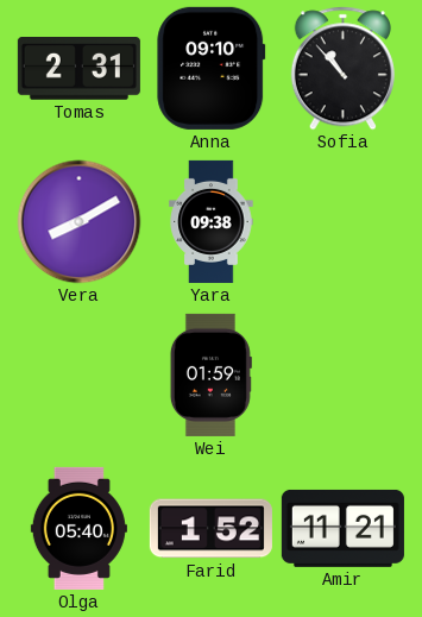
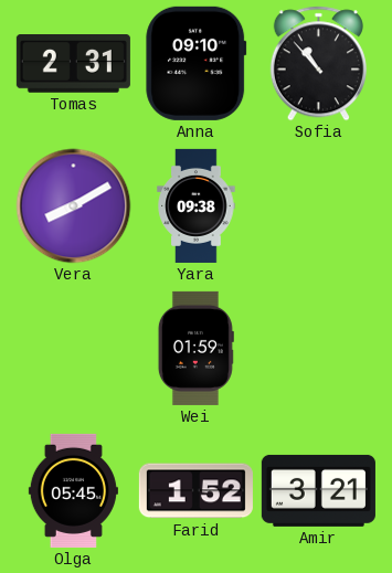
Olga: 05:40 -> 05:45
Amir: 11:21 -> 3:21
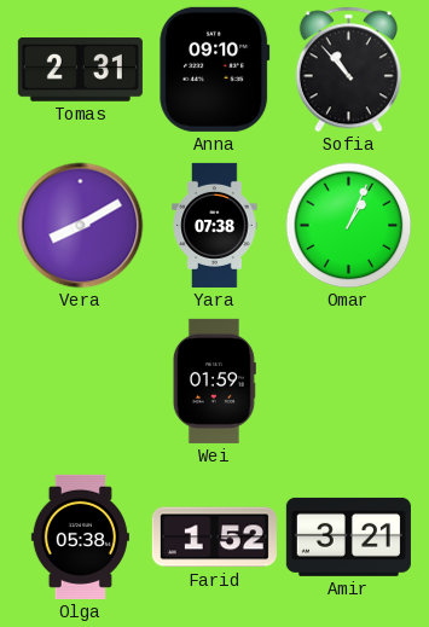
Yara: 09:38 -> 07:38
Omar: none -> 1:04
Olga: 05:45 -> 05:38
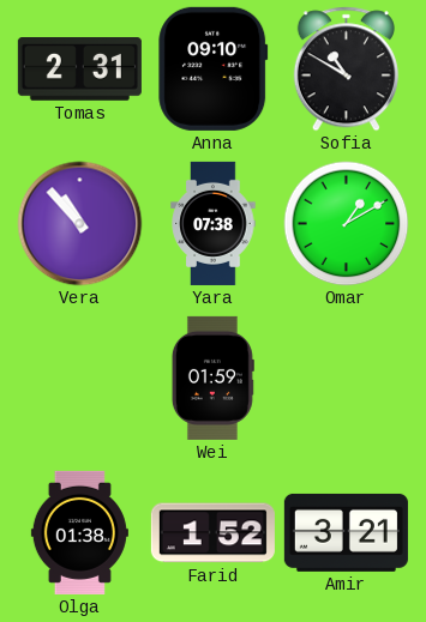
Sofia: 10:53 -> 10:50
Vera: 8:10 -> 10:53
Omar: 1:04 -> 1:10
Olga: 05:38 -> 01:38
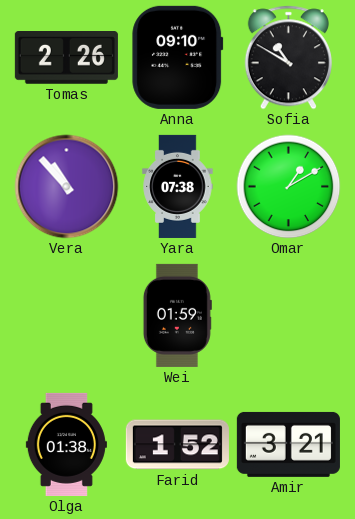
Tomas: 2:31 -> 2:26
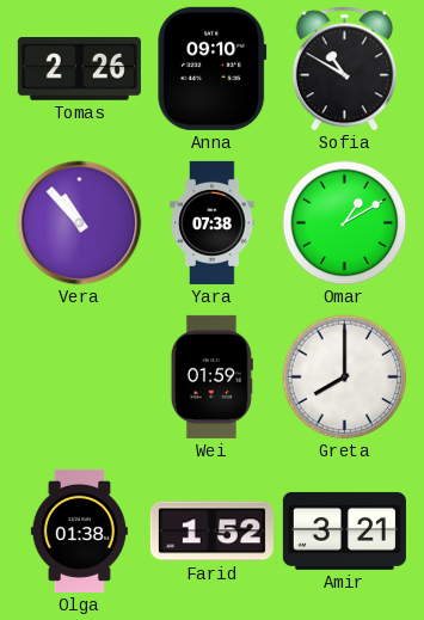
Greta: none -> 8:00
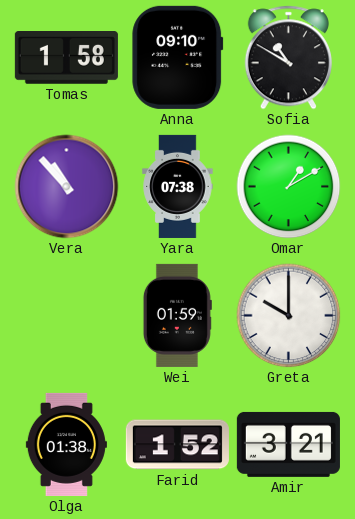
Tomas: 2:26 -> 1:58
Greta: 8:00 -> 10:00
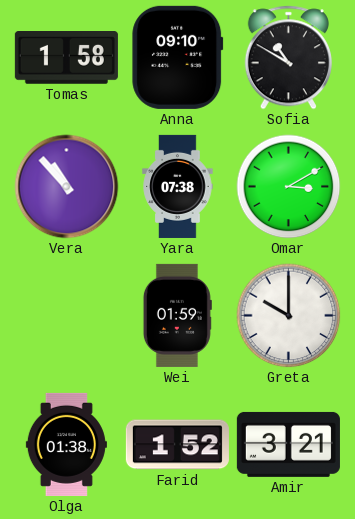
Omar: 1:10 -> 3:10
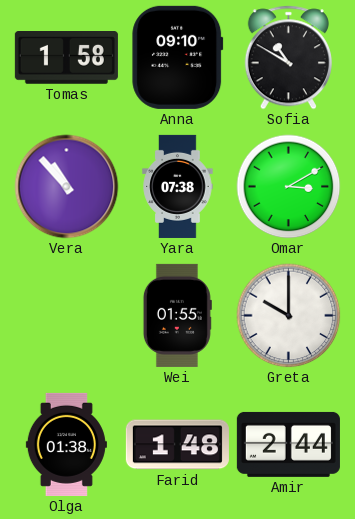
Wei: 01:59 -> 01:55
Farid: 1:52 -> 1:48
Amir: 3:21 -> 2:44
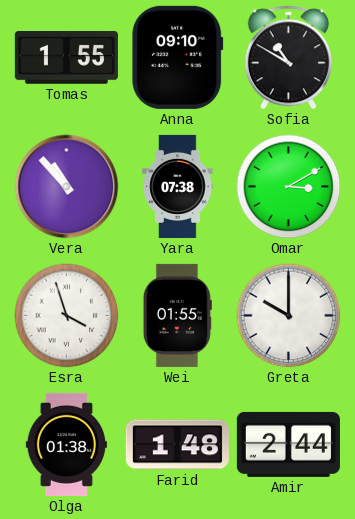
Tomas: 1:58 -> 1:55
Esra: none -> 3:57
